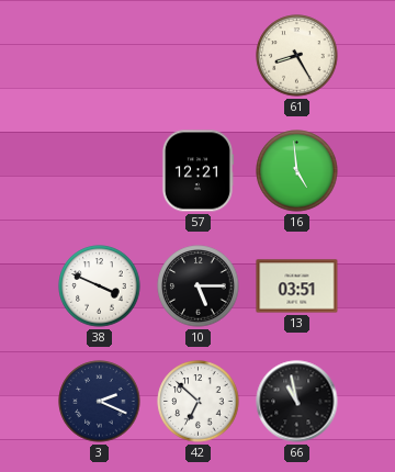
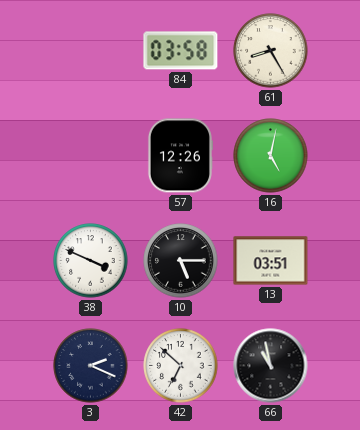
84: none -> 03:58
57: 12:21 -> 12:26
16: 4:59 -> 5:02
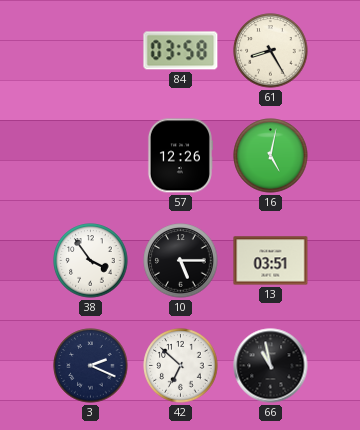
38: 3:49 -> 3:54
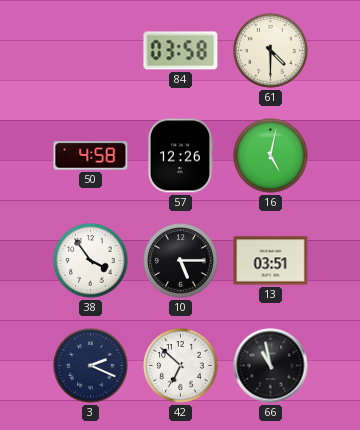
61: 8:25 -> 4:30
50: none -> 4:58
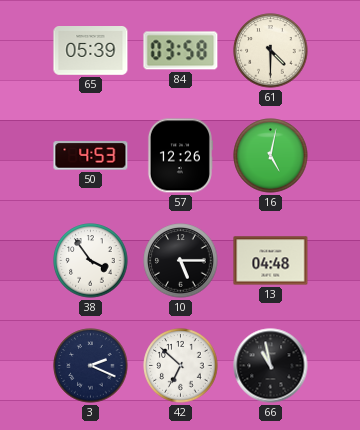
65: none -> 05:39
50: 4:58 -> 4:53
13: 03:51 -> 04:48
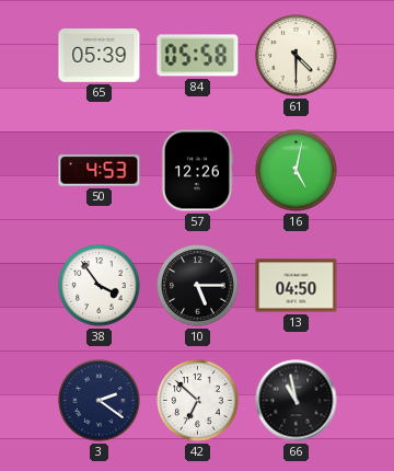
84: 03:58 -> 05:58
13: 04:48 -> 04:50
3: 2:19 -> 2:21
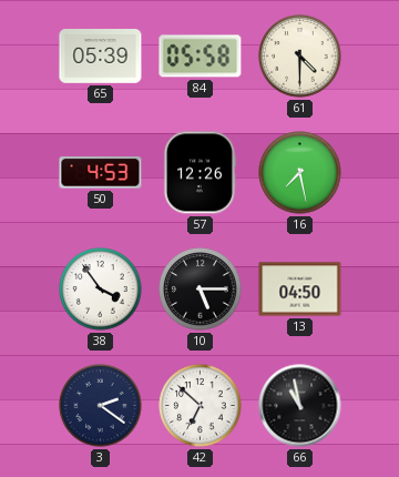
16: 5:02 -> 7:28
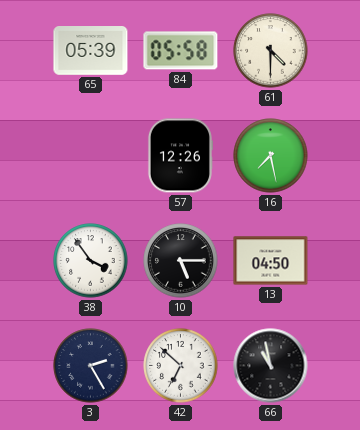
50: 4:53 -> none
3: 2:21 -> 2:25
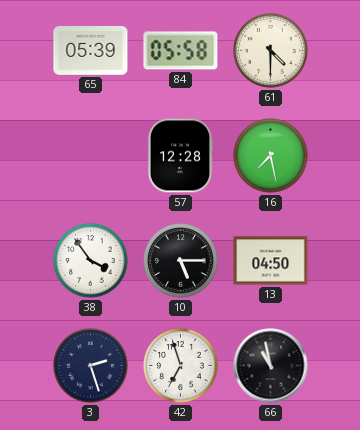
57: 12:26 -> 12:28
3: 2:25 -> 2:27
42: 6:52 -> 6:57
